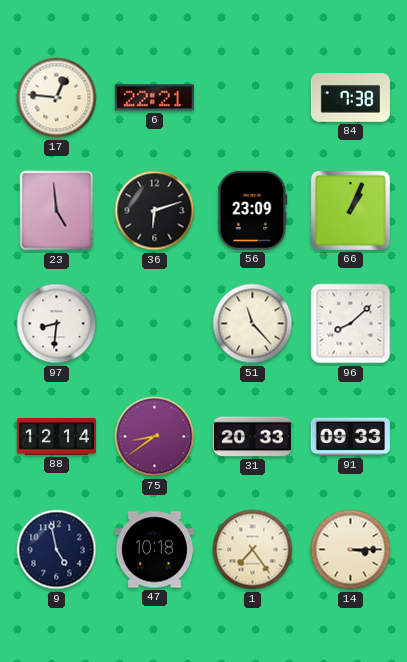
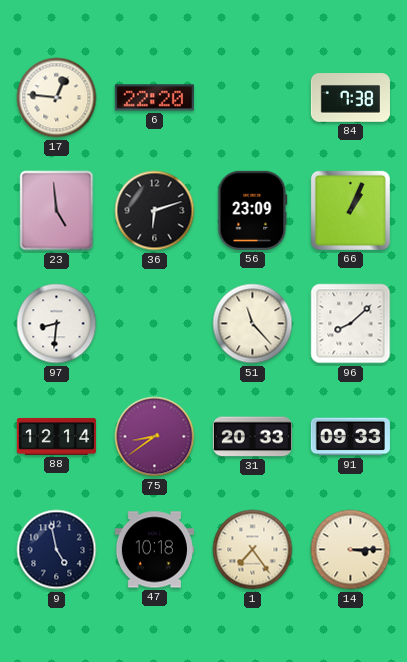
6: 22:21 -> 22:20
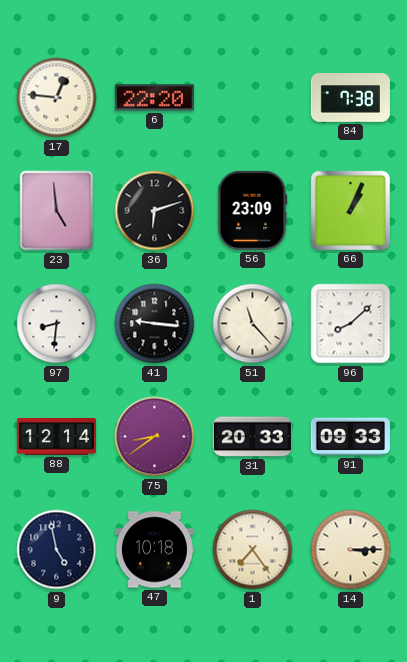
41: none -> 9:16
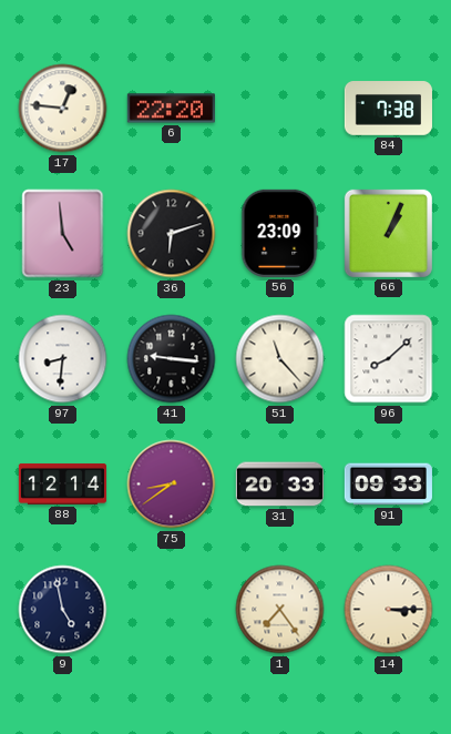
47: 10:18 -> none
